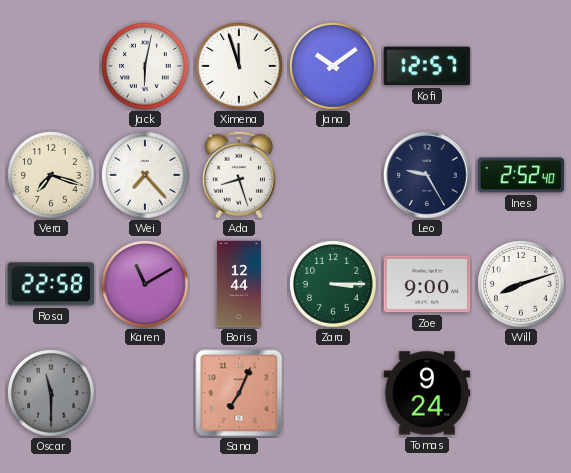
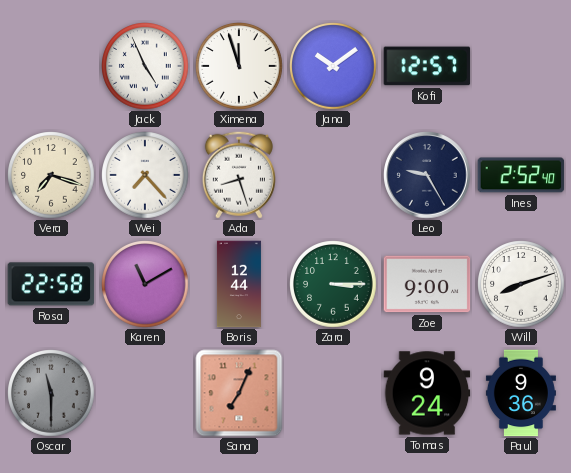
Jack: 6:02 -> 4:56
Paul: none -> 9:36
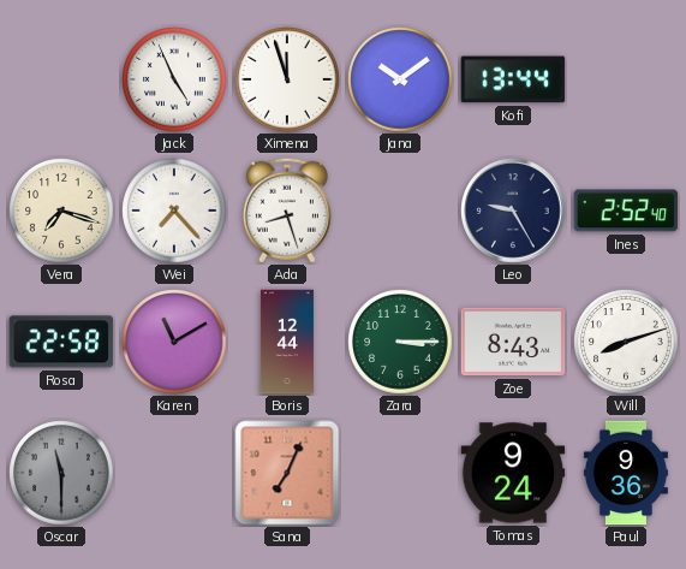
Kofi: 12:57 -> 13:44
Zoe: 9:00 -> 8:43
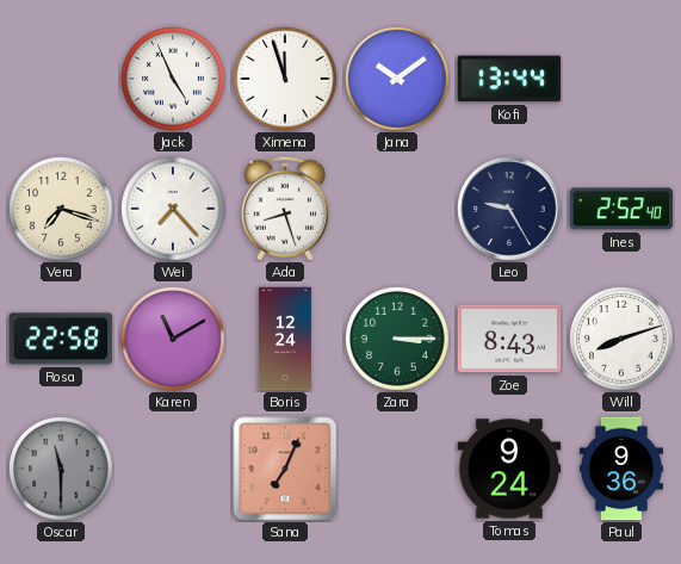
Boris: 12:44 -> 12:24
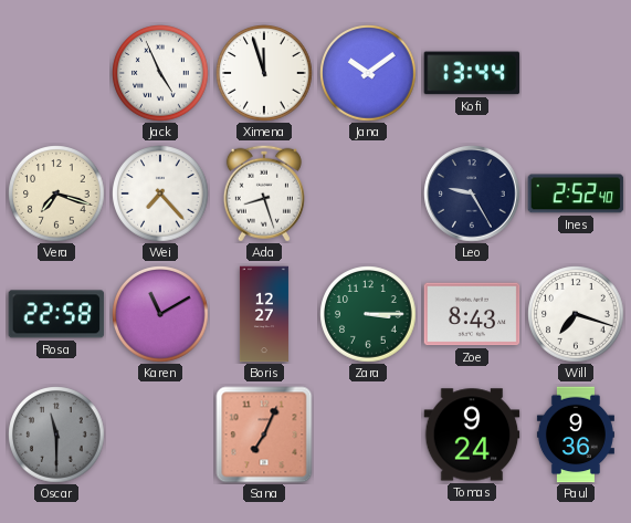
Boris: 12:24 -> 12:27
Will: 8:12 -> 7:18
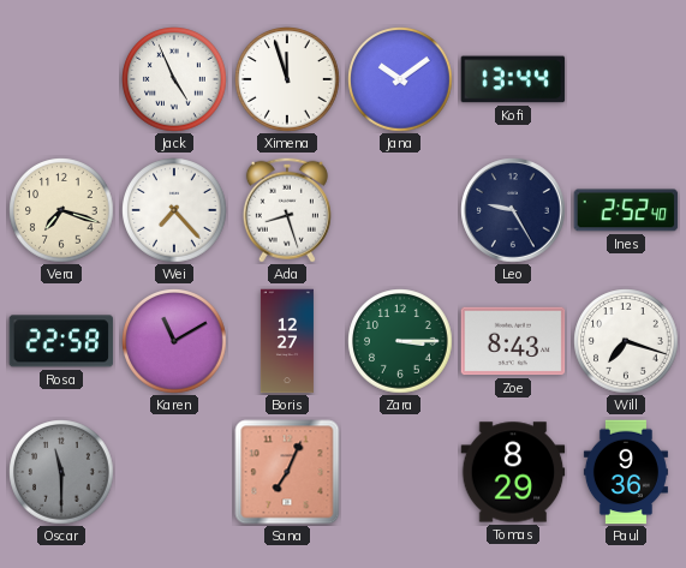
Tomas: 9:24 -> 8:29
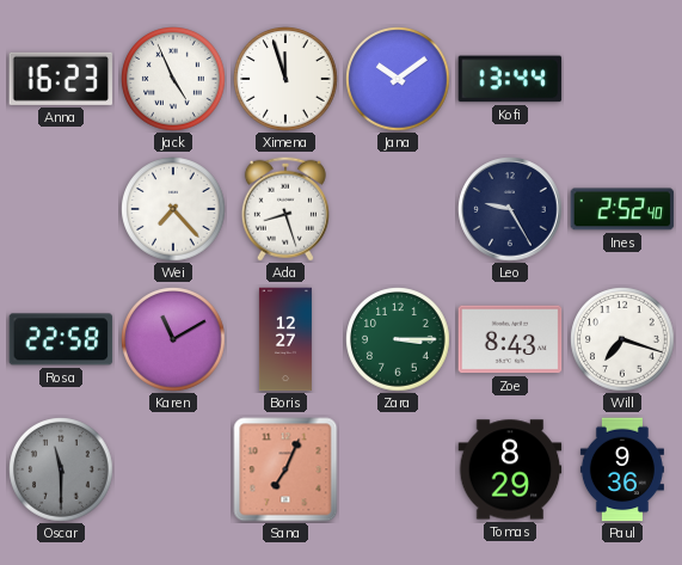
Anna: none -> 16:23
Vera: 7:18 -> none
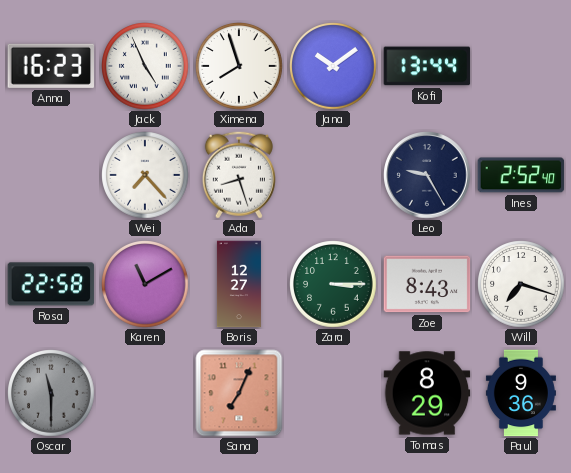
Ximena: 11:57 -> 7:57
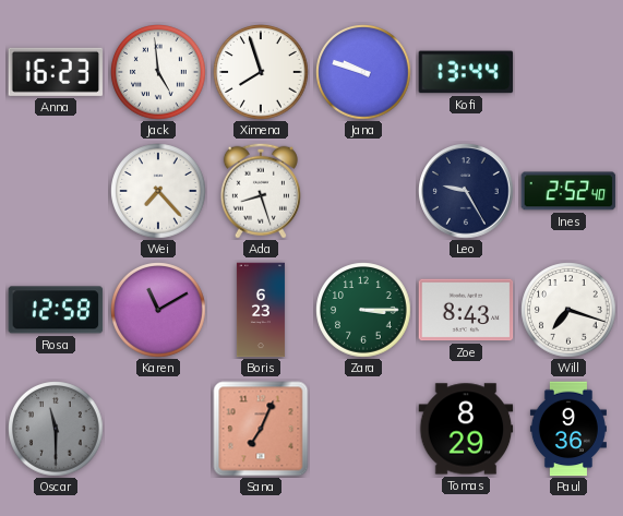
Jack: 4:56 -> 4:59
Jana: 10:09 -> 9:48
Rosa: 22:58 -> 12:58
Boris: 12:27 -> 6:23
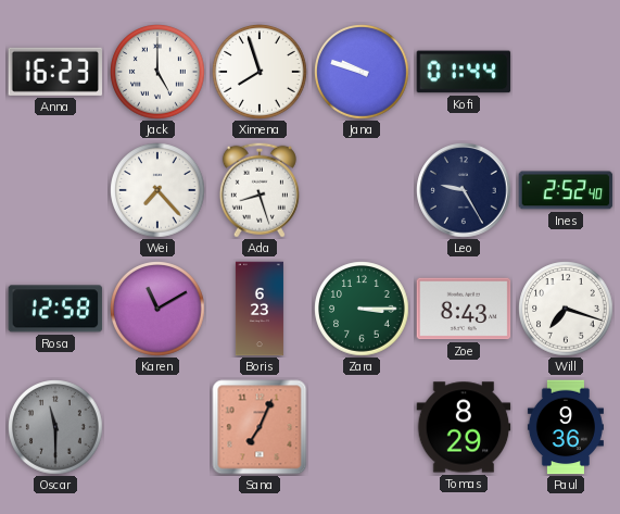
Jack: 4:59 -> 5:00
Kofi: 13:44 -> 01:44
